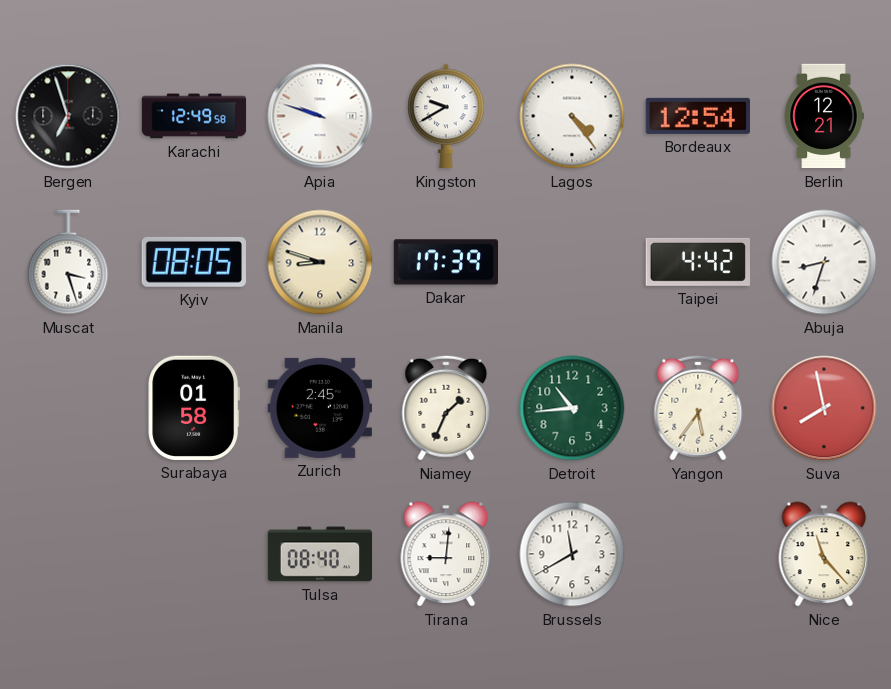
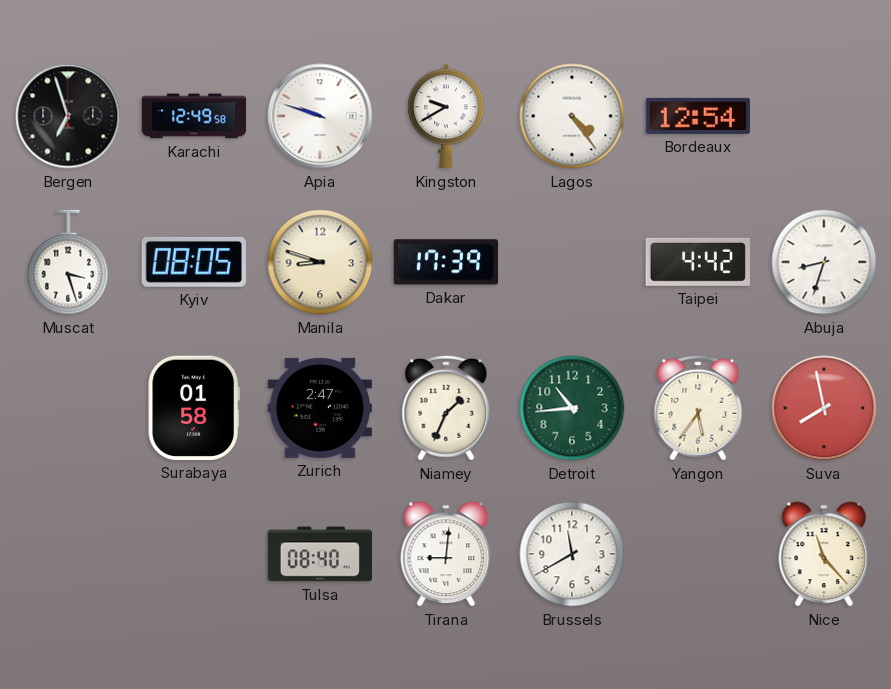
Berlin: 12:21 -> none
Zurich: 2:45 -> 2:47
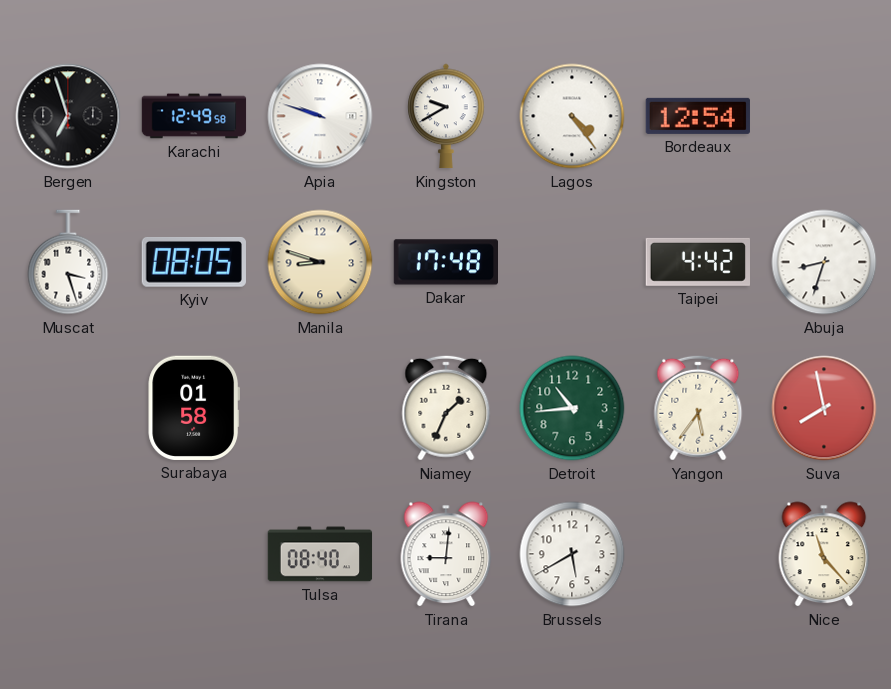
Dakar: 17:39 -> 17:48
Zurich: 2:47 -> none
Brussels: 11:40 -> 5:40
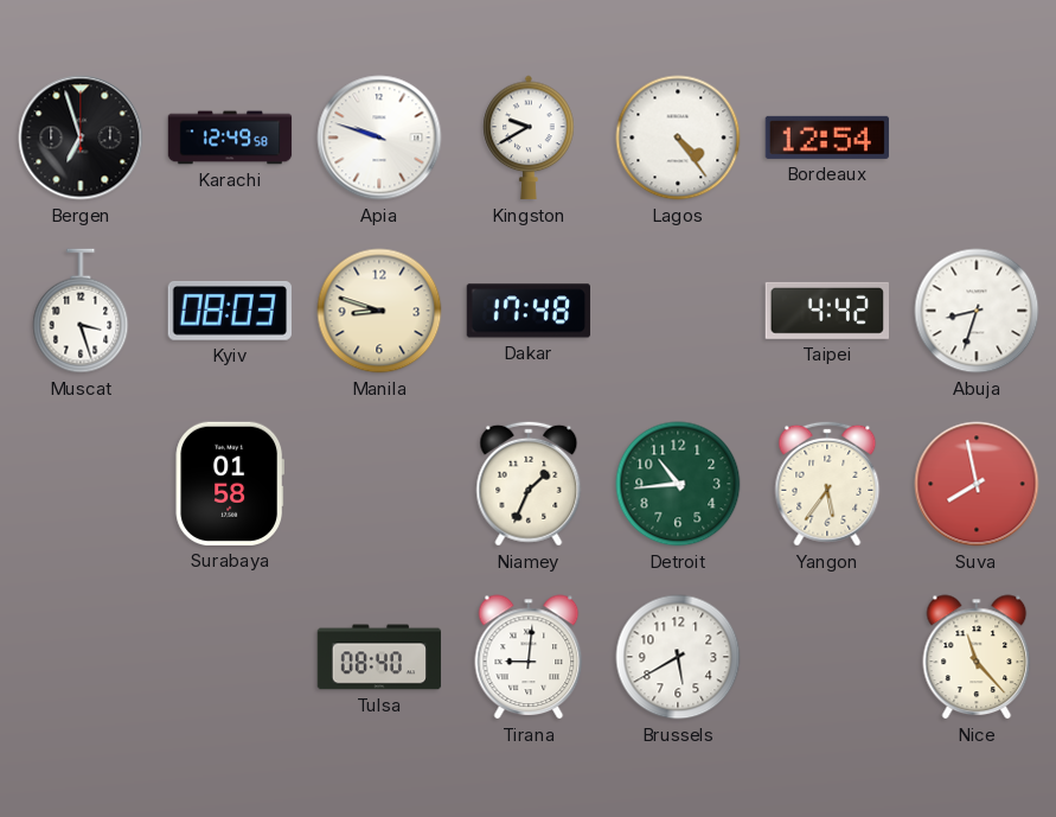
Kyiv: 08:05 -> 08:03
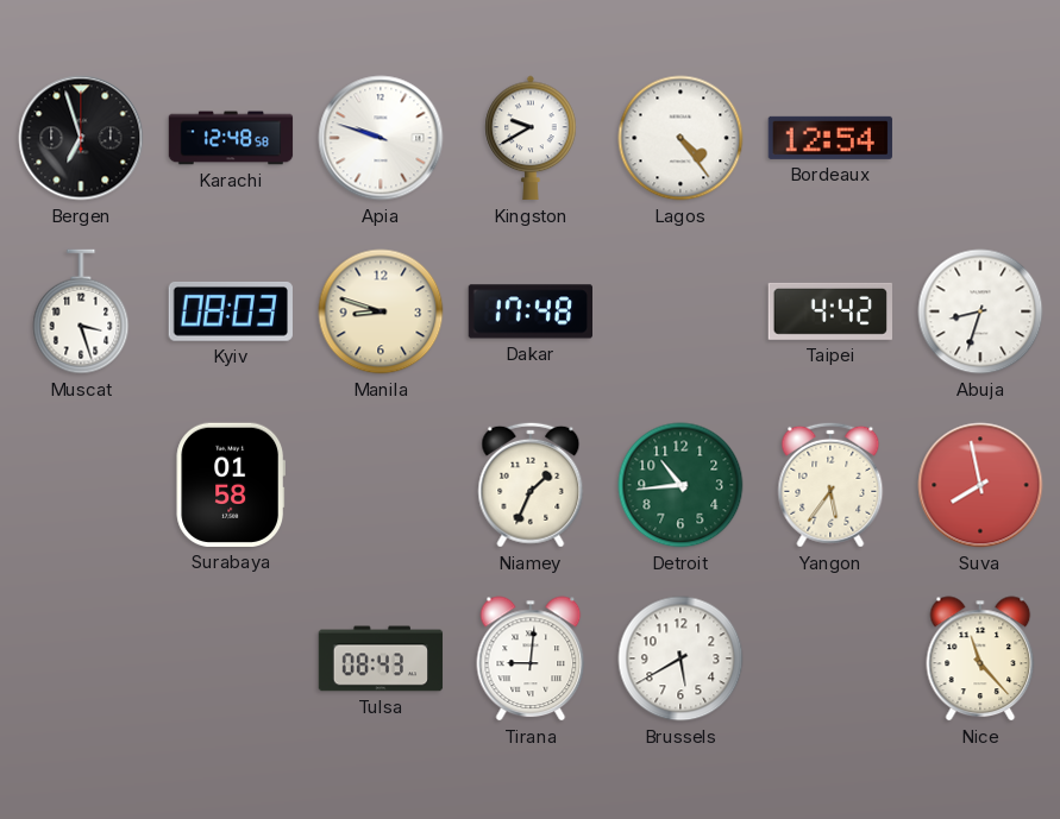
Karachi: 12:49 -> 12:48
Tulsa: 08:40 -> 08:43
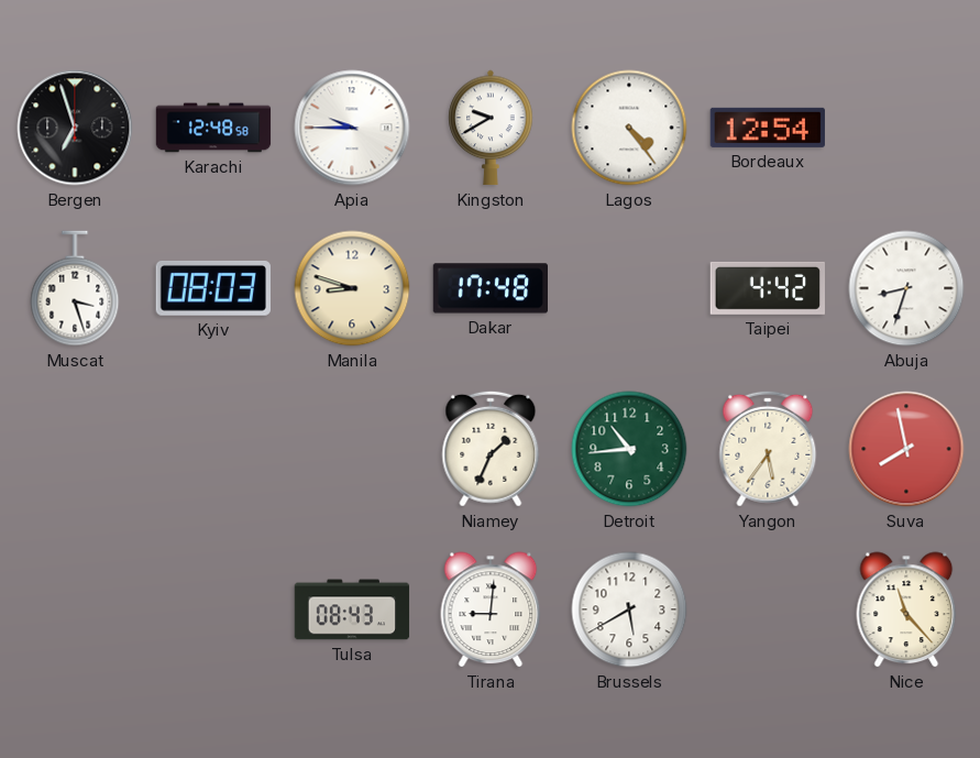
Apia: 9:48 -> 9:45
Surabaya: 01:58 -> none
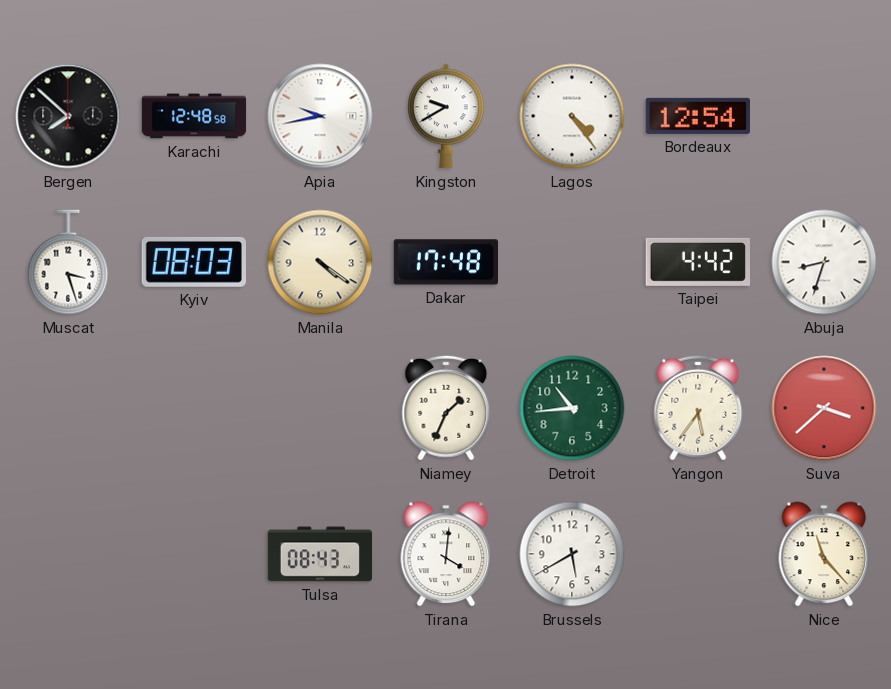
Bergen: 6:57 -> 7:52
Apia: 9:45 -> 9:43
Manila: 8:48 -> 4:21
Suva: 7:58 -> 3:38
Tirana: 9:01 -> 4:01
